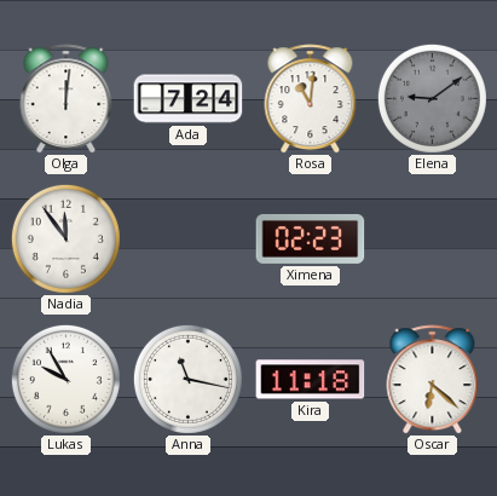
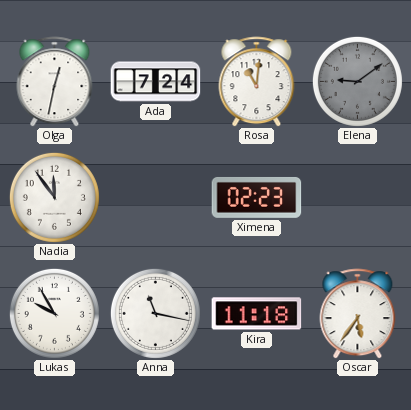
Olga: 12:01 -> 12:32
Oscar: 6:22 -> 5:36
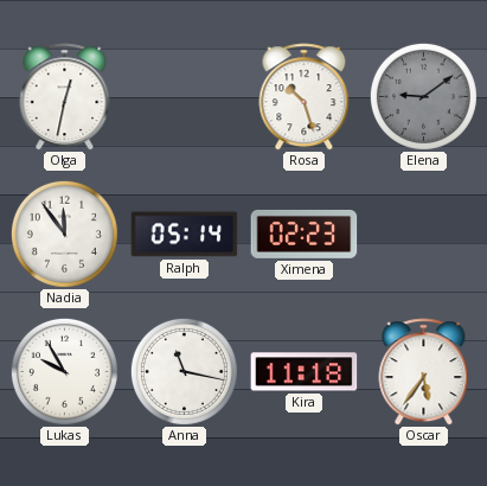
Ada: 7:24 -> none
Rosa: 11:01 -> 10:27
Ralph: none -> 05:14
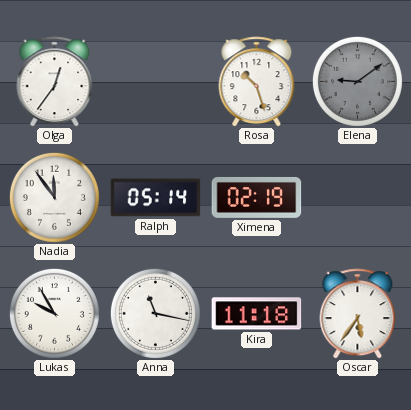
Olga: 12:32 -> 12:36
Ximena: 02:23 -> 02:19
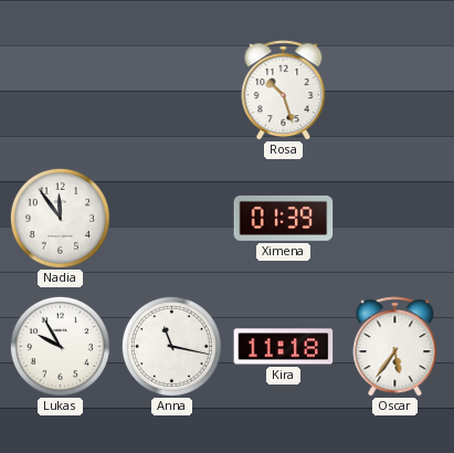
Olga: 12:36 -> none
Elena: 9:09 -> none
Ralph: 05:14 -> none
Ximena: 02:19 -> 01:39
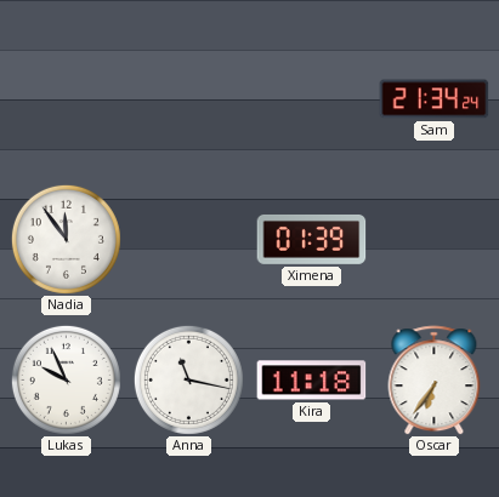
Rosa: 10:27 -> none
Sam: none -> 21:34
Lukas: 9:55 -> 9:56
Oscar: 5:36 -> 6:36
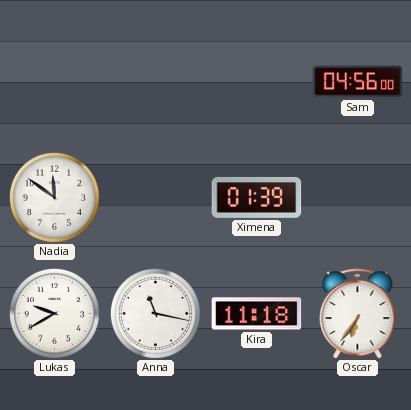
Sam: 21:34 -> 04:56
Nadia: 11:54 -> 11:51
Lukas: 9:56 -> 9:40
